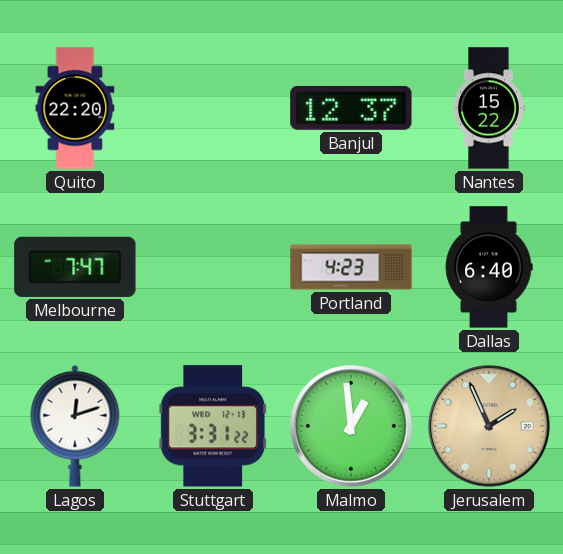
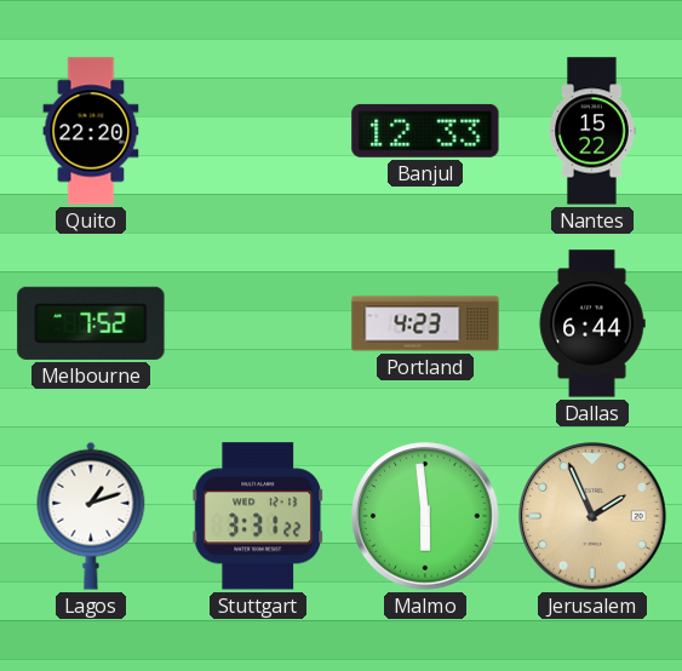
Banjul: 12:37 -> 12:33
Melbourne: 7:47 -> 7:52
Dallas: 6:40 -> 6:44
Lagos: 12:12 -> 1:12
Malmo: 12:59 -> 5:59
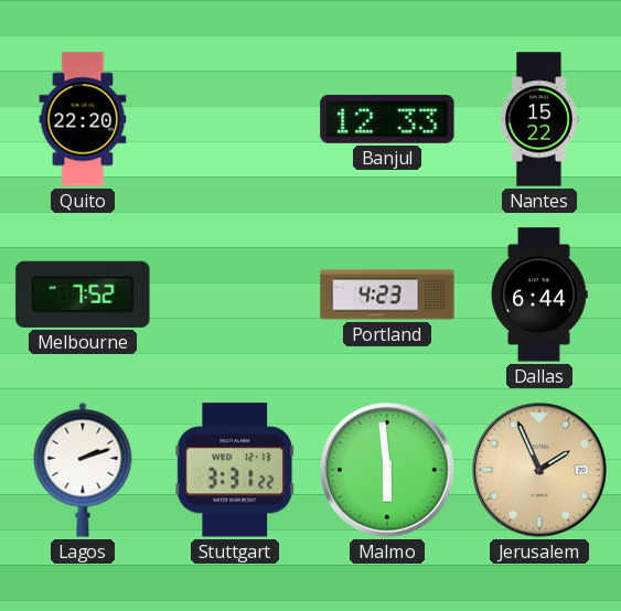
Lagos: 1:12 -> 2:12
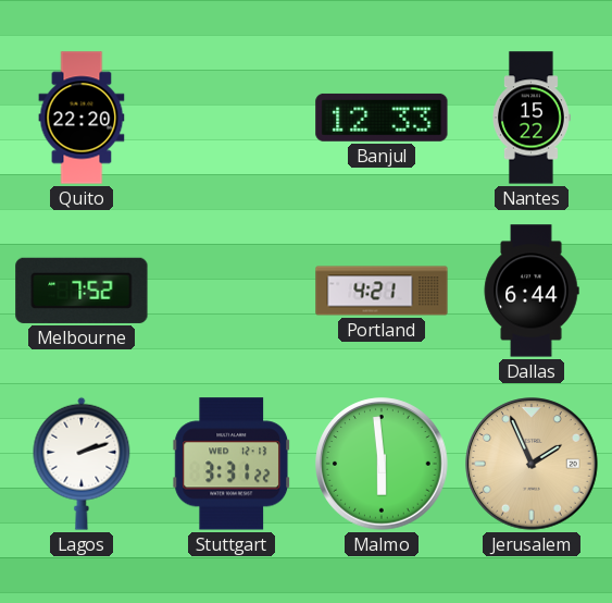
Portland: 4:23 -> 4:21
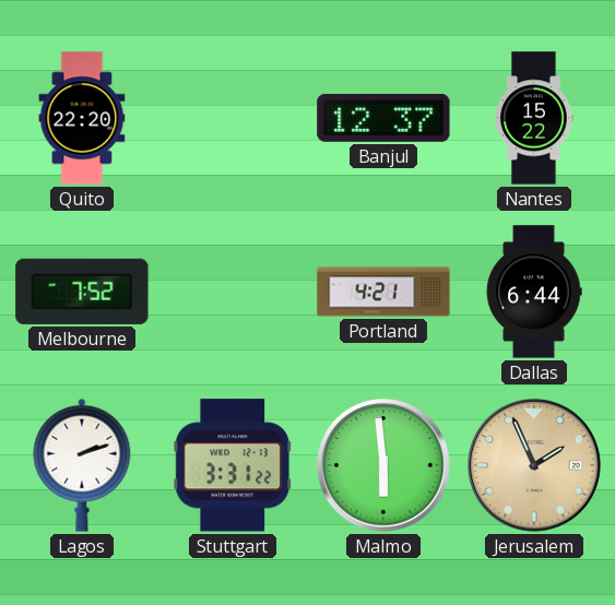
Banjul: 12:33 -> 12:37
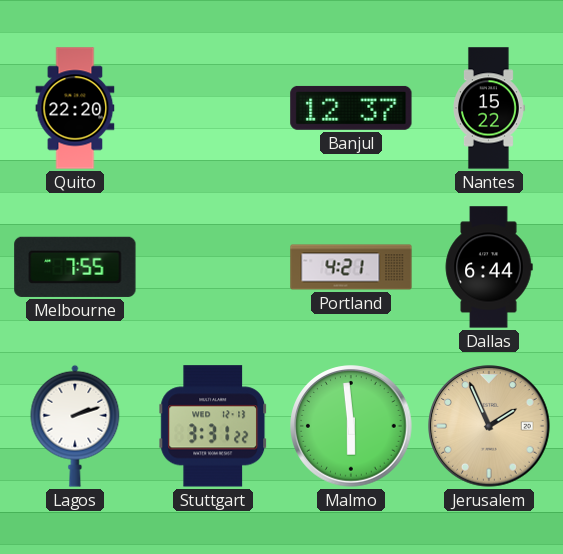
Melbourne: 7:52 -> 7:55
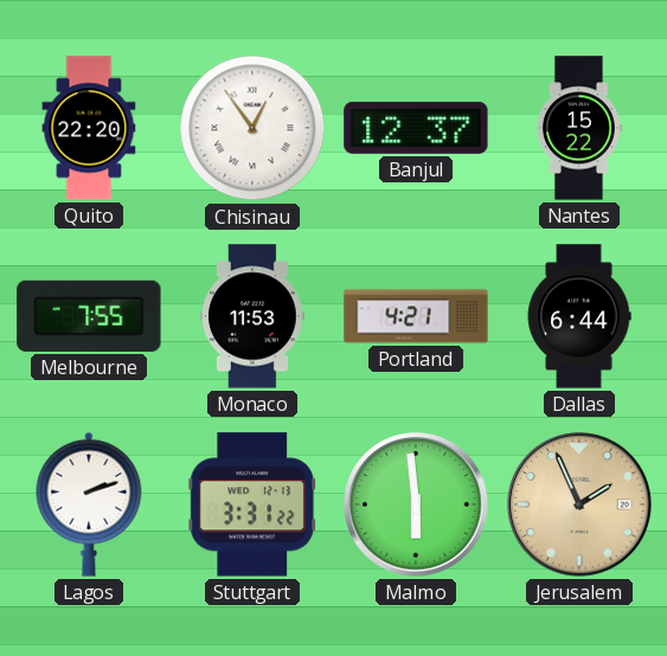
Chisinau: none -> 12:54
Monaco: none -> 11:53
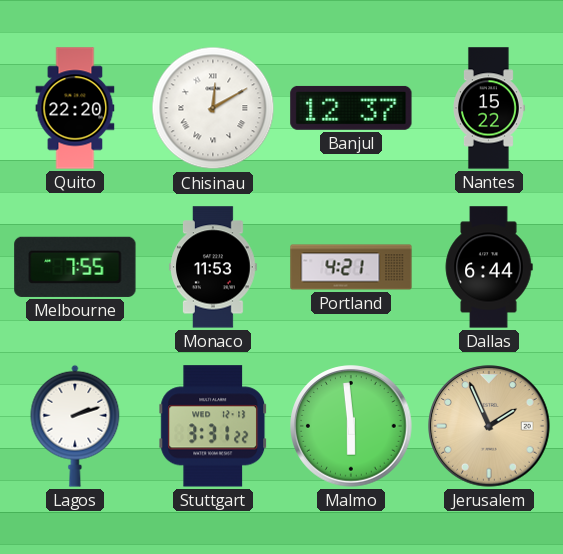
Chisinau: 12:54 -> 12:10
